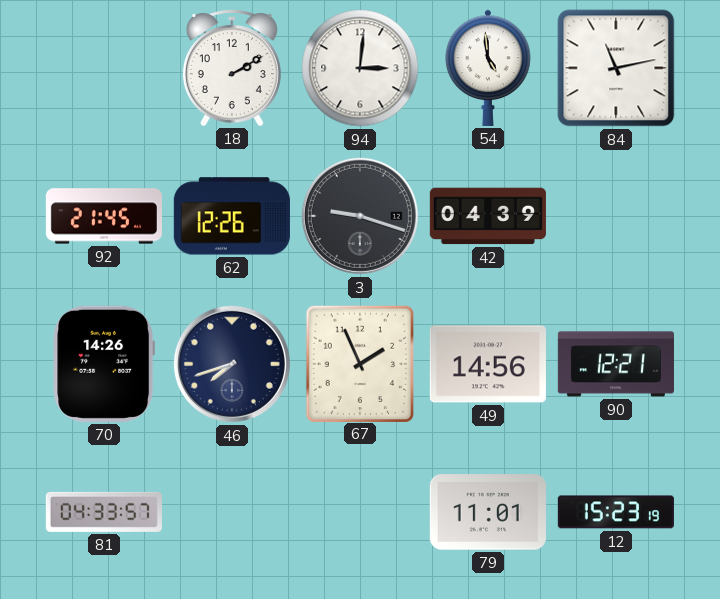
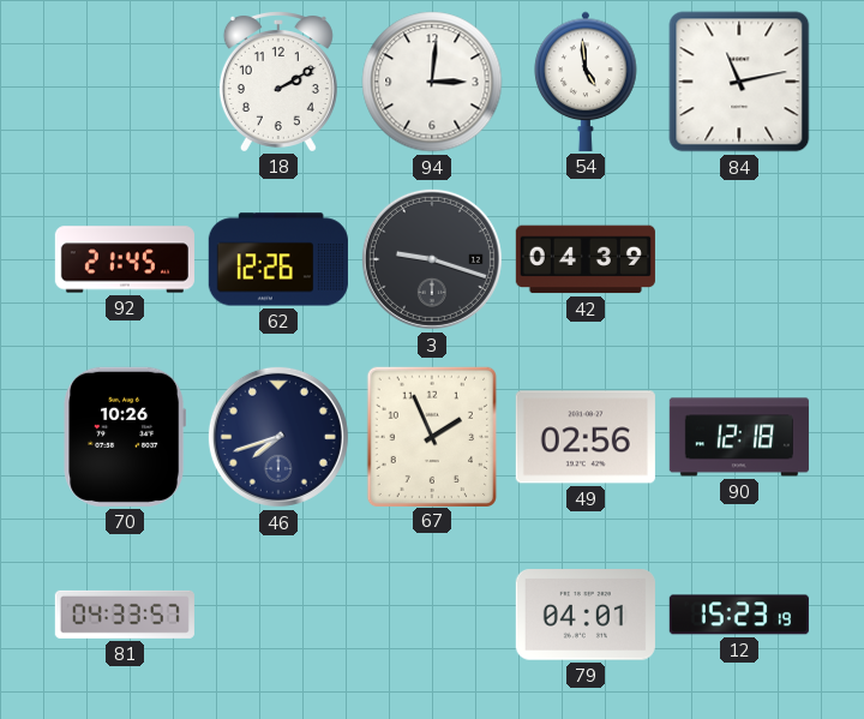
70: 14:26 -> 10:26
49: 14:56 -> 02:56
90: 12:21 -> 12:18
79: 11:01 -> 04:01
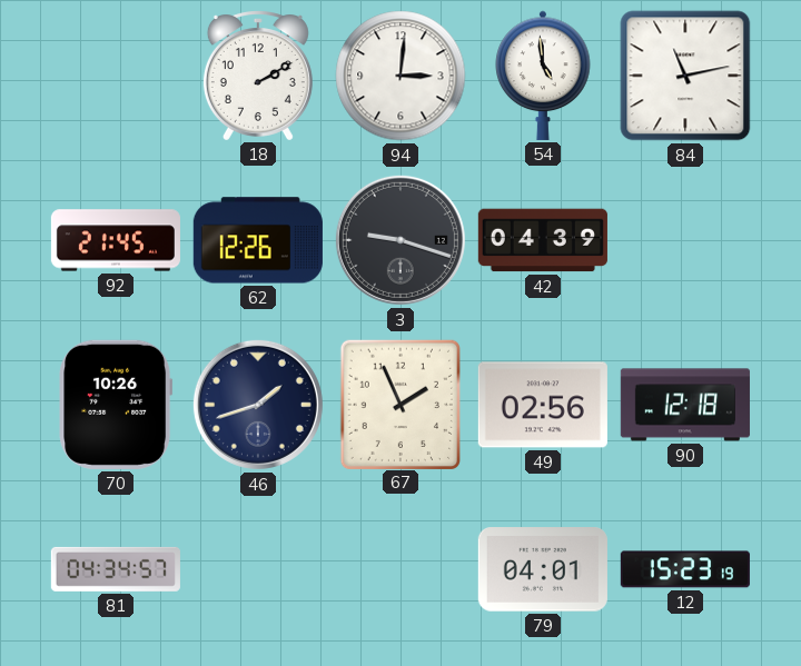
46: 7:42 -> 1:42
81: 04:33 -> 04:34
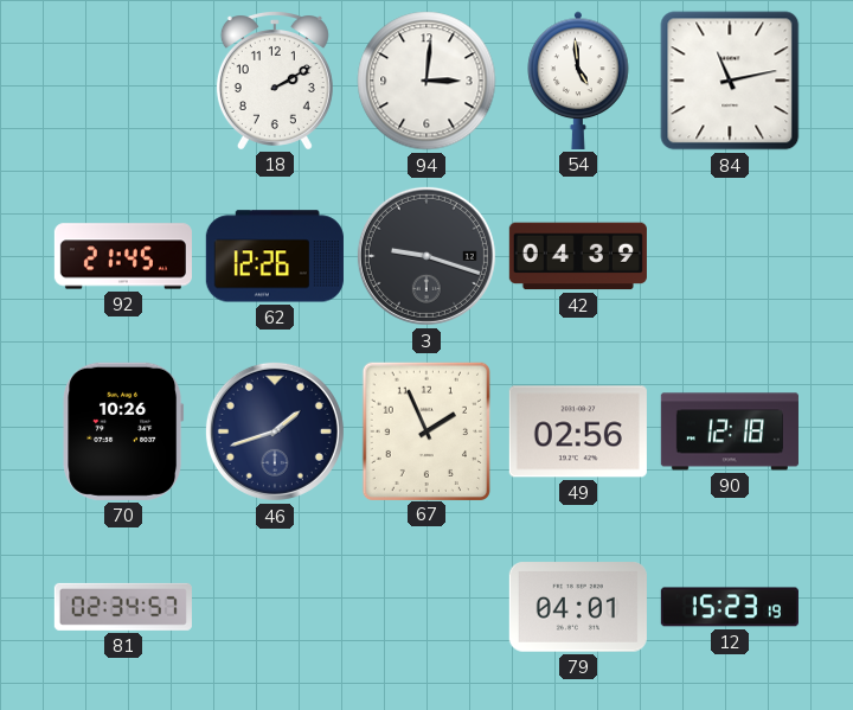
81: 04:34 -> 02:34
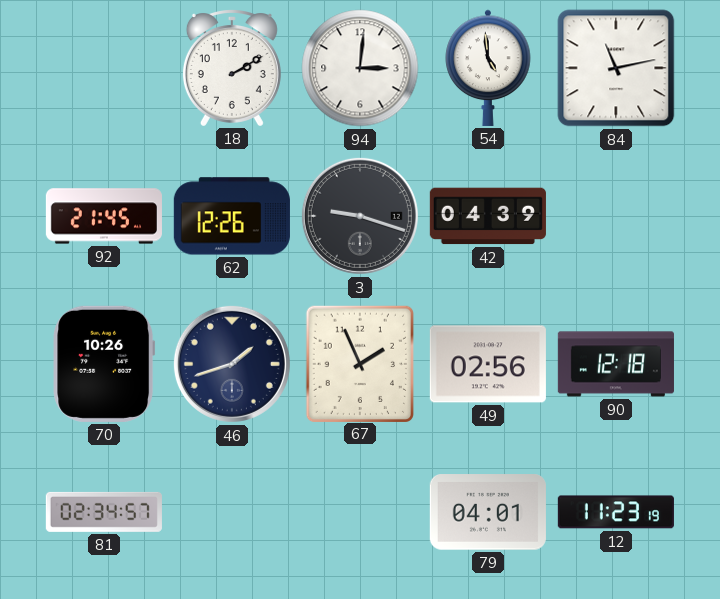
12: 15:23 -> 11:23
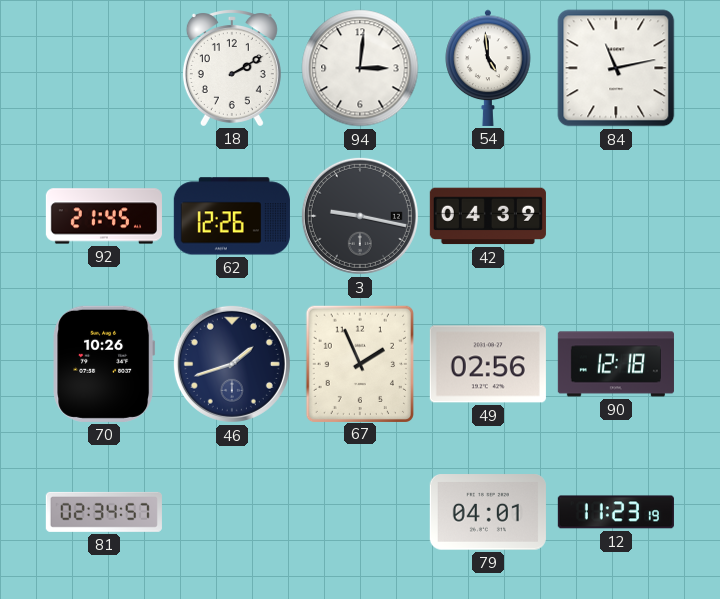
3: 9:18 -> 9:17
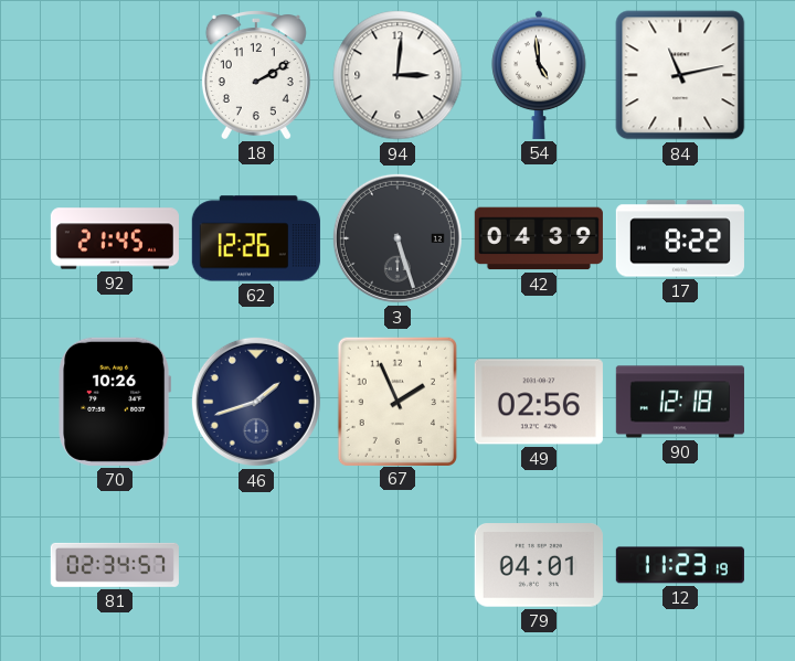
3: 9:17 -> 5:27
17: none -> 8:22
